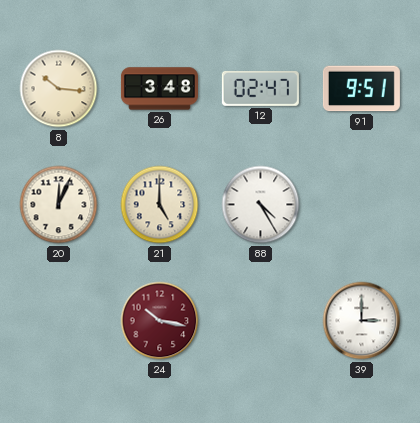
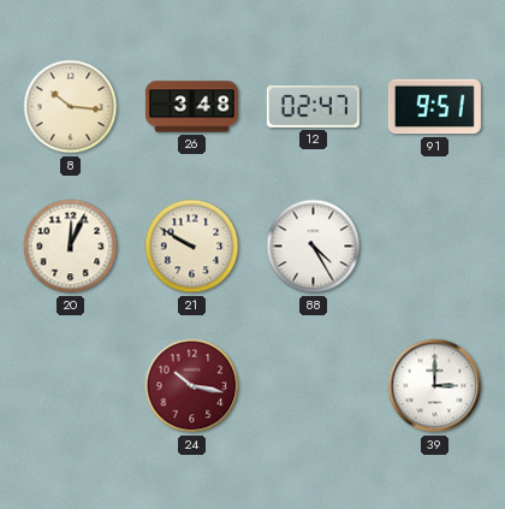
21: 5:00 -> 9:50
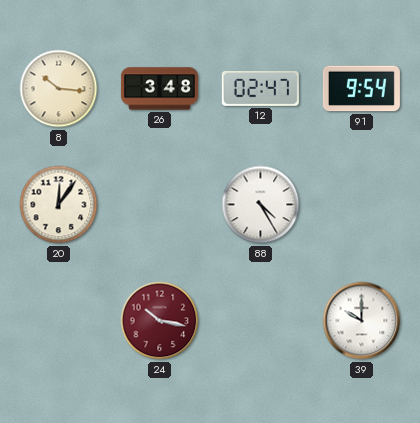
91: 9:51 -> 9:54
20: 12:04 -> 12:06
21: 9:50 -> none
39: 3:00 -> 10:00
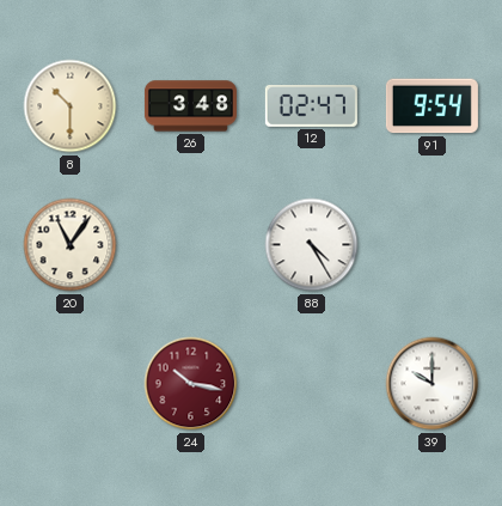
8: 10:16 -> 10:30
20: 12:06 -> 11:06
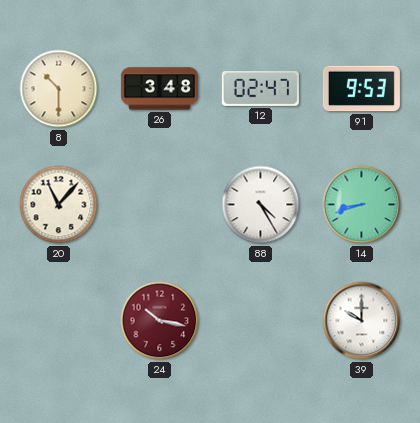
91: 9:54 -> 9:53
20: 11:06 -> 11:07
14: none -> 8:42
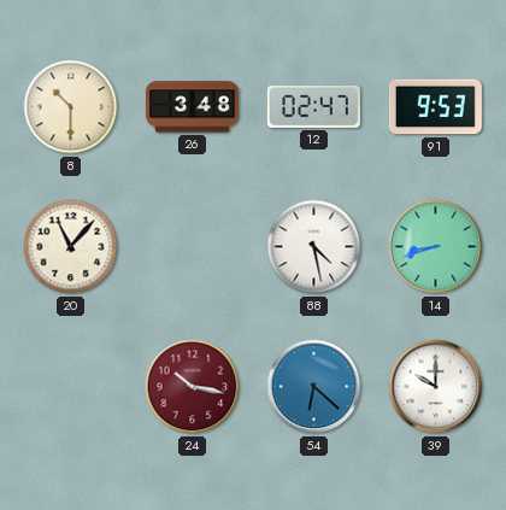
88: 4:25 -> 4:28
54: none -> 6:22
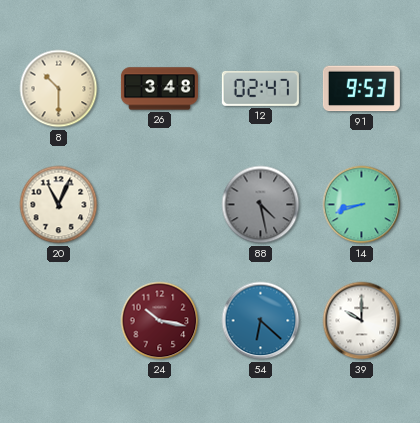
20: 11:07 -> 11:04
88 dial: white -> grey
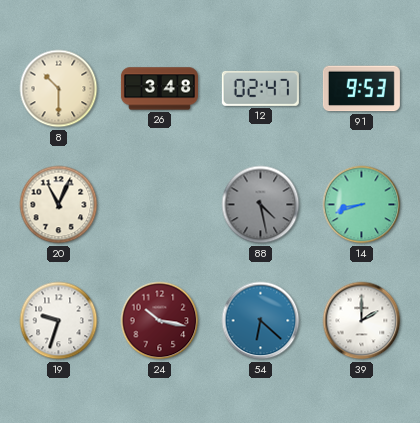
19: none -> 9:33
39: 10:00 -> 2:00
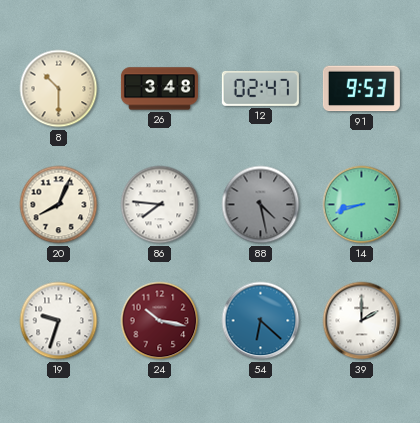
20: 11:04 -> 8:04
86: none -> 7:46
